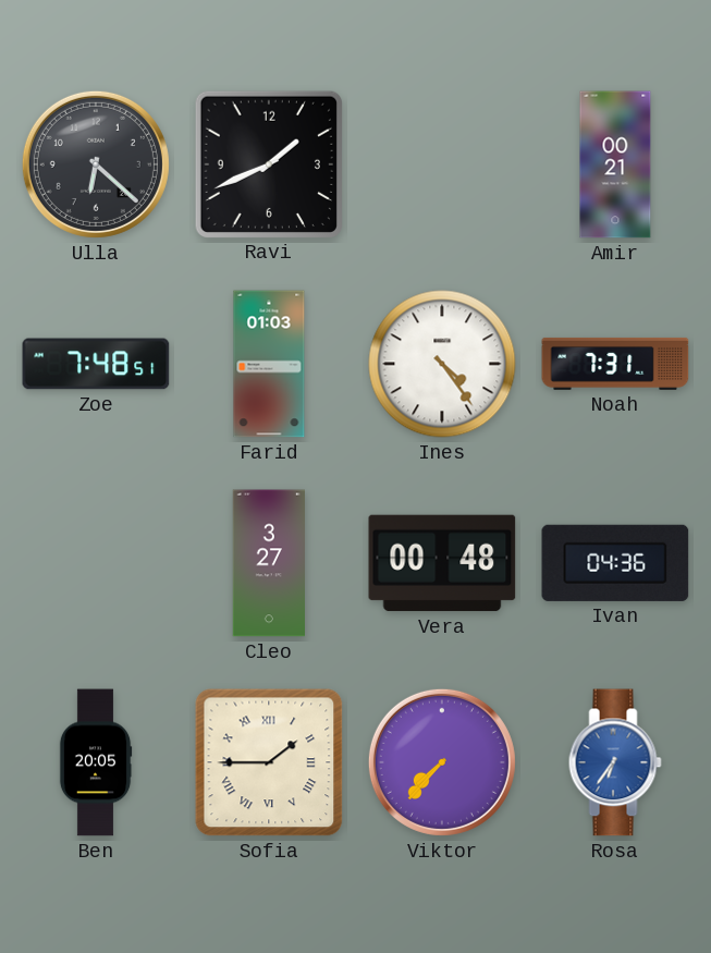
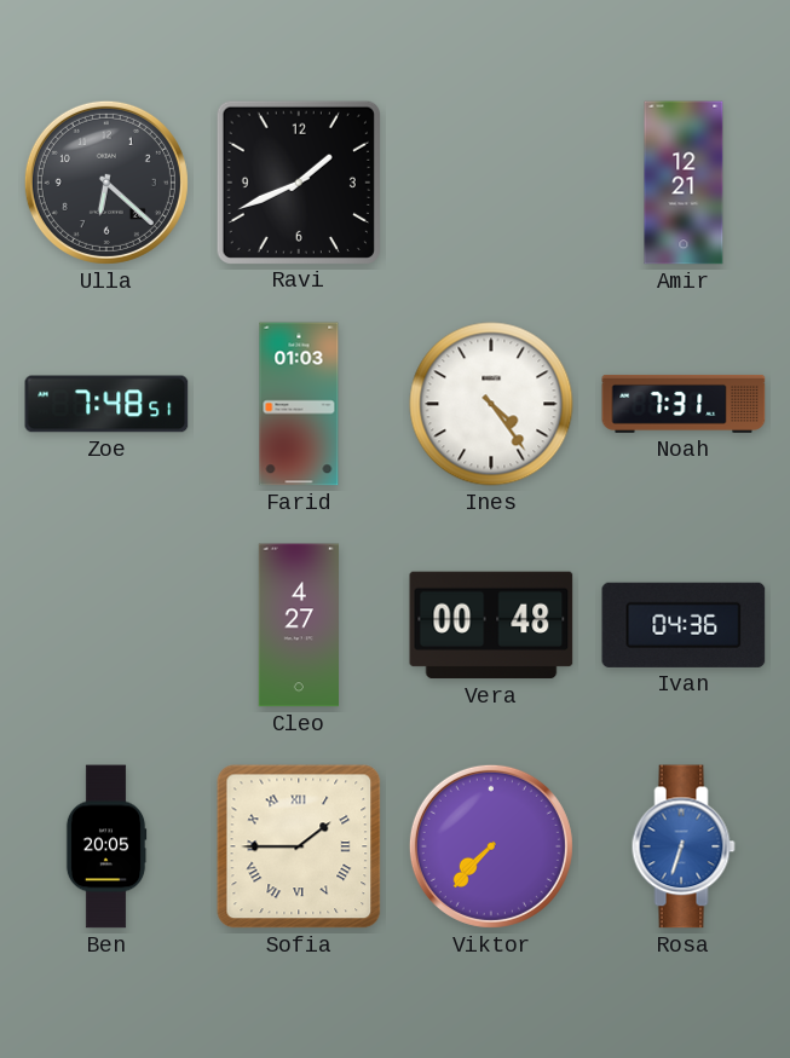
Amir: 00:21 -> 12:21
Cleo: 3:27 -> 4:27
Rosa: 6:36 -> 6:33
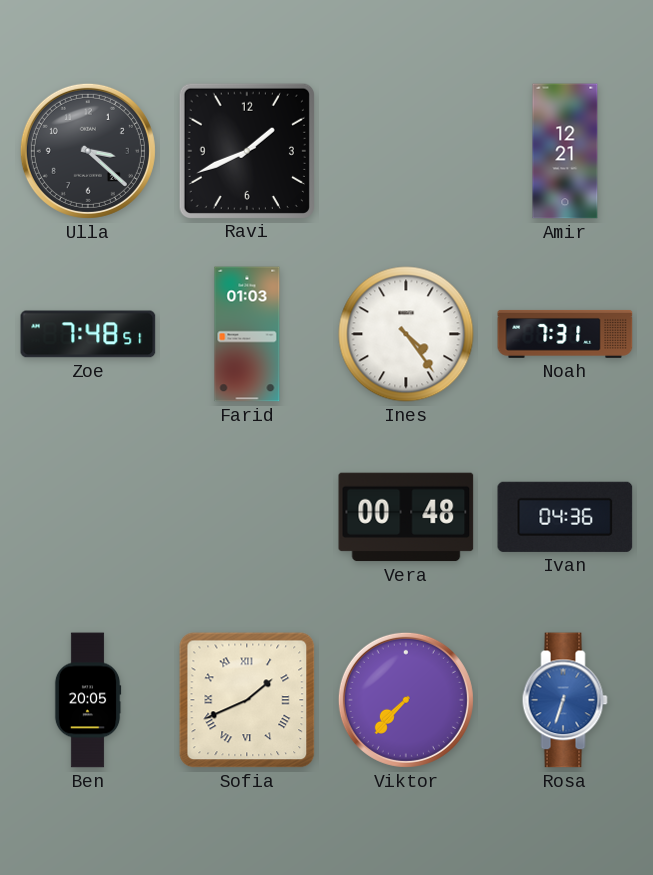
Ulla: 6:22 -> 3:22
Cleo: 4:27 -> none
Sofia: 1:45 -> 1:41
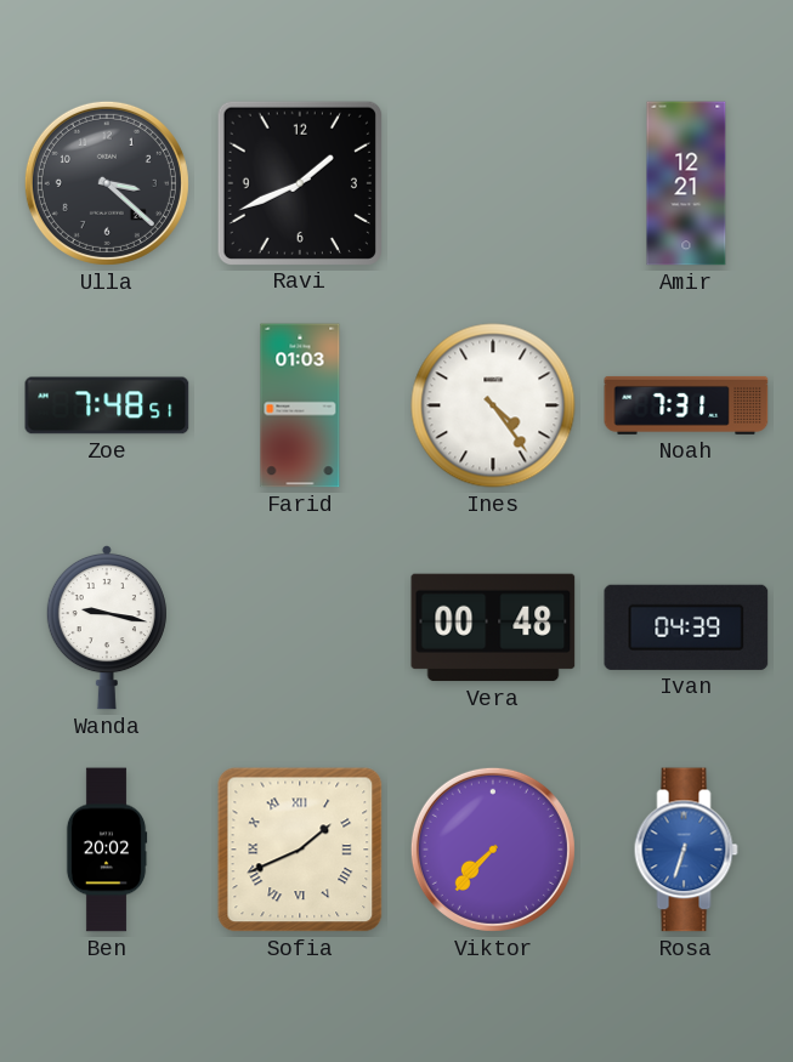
Wanda: none -> 9:17
Ivan: 04:36 -> 04:39
Ben: 20:05 -> 20:02
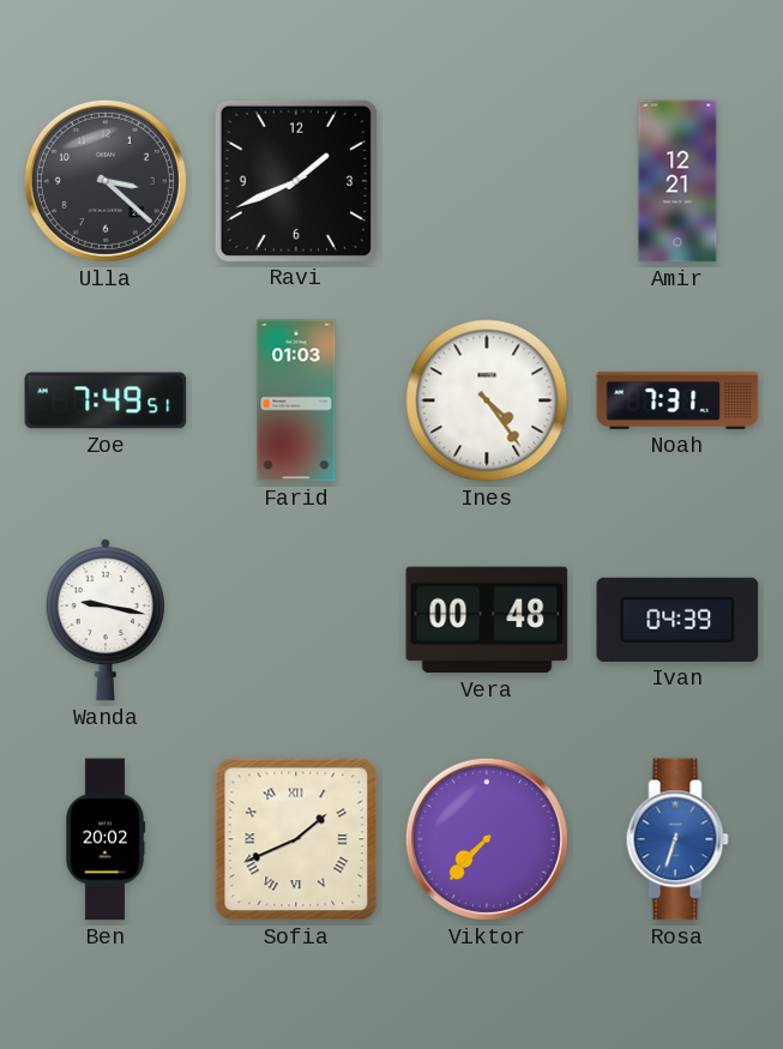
Zoe: 7:48 -> 7:49
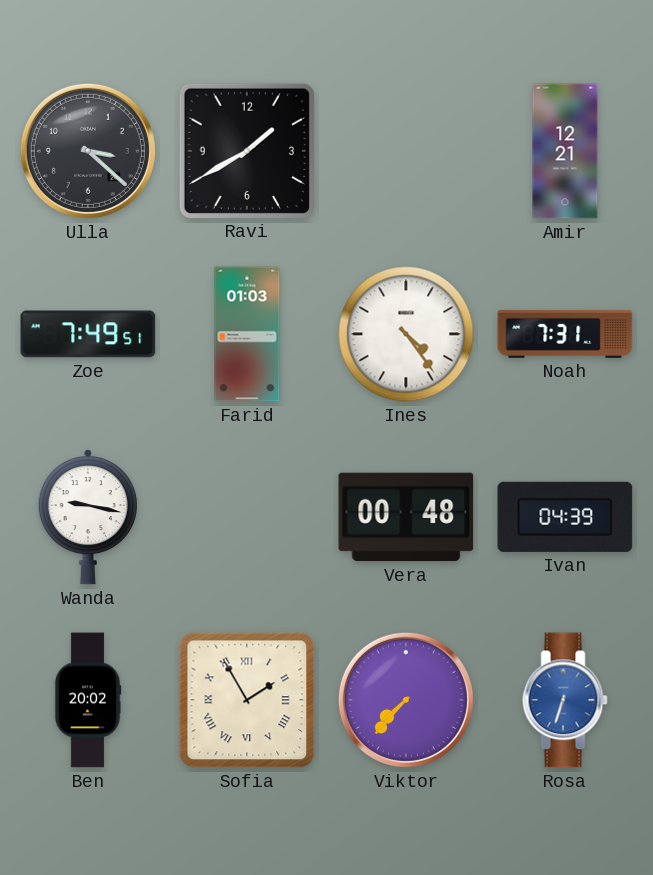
Ravi: 1:41 -> 1:40
Sofia: 1:41 -> 1:55
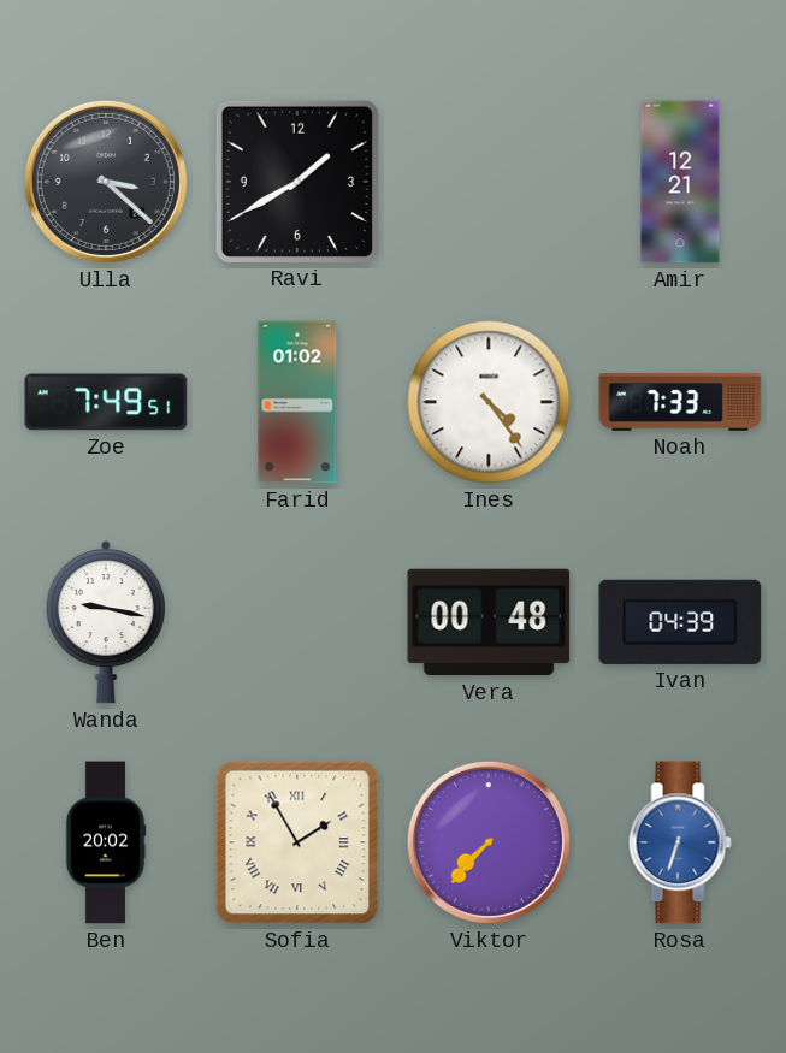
Farid: 01:03 -> 01:02
Noah: 7:31 -> 7:33
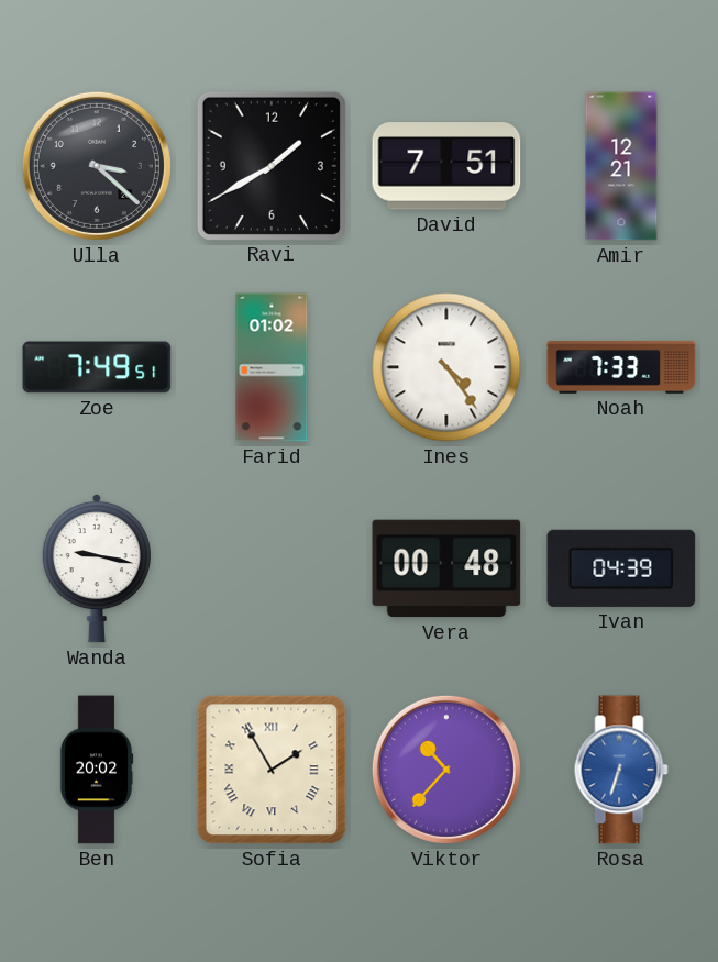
David: none -> 7:51
Viktor: 7:37 -> 10:37
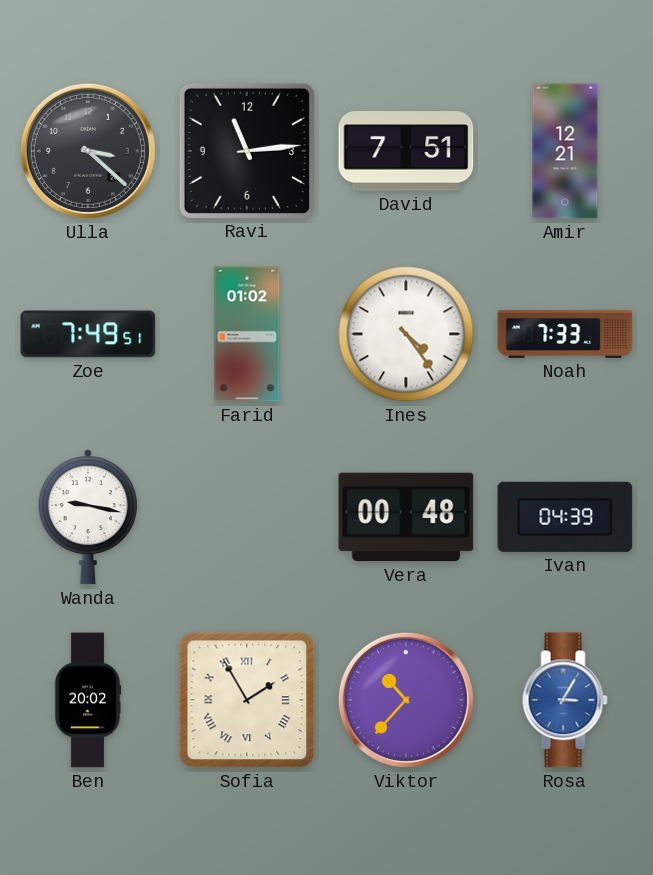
Ravi: 1:40 -> 11:14
Rosa: 6:33 -> 3:05
